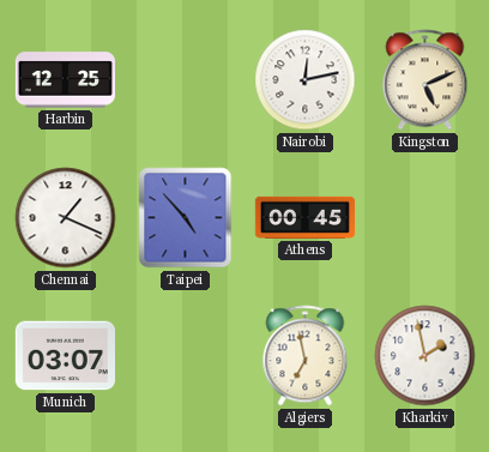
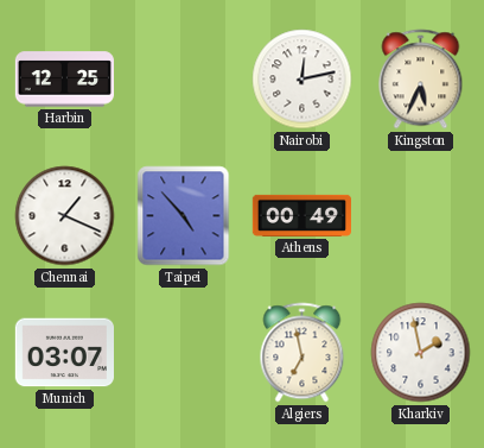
Kingston: 5:11 -> 5:34
Athens: 00:45 -> 00:49
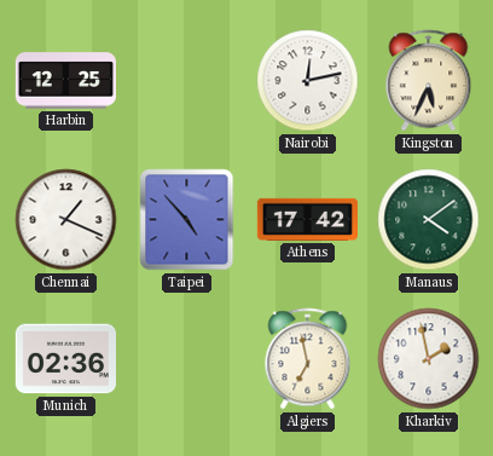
Athens: 00:49 -> 17:42
Manaus: none -> 4:09
Munich: 03:07 -> 02:36
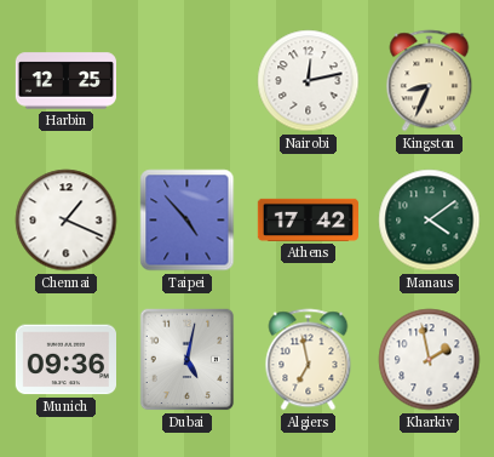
Kingston: 5:34 -> 8:34
Munich: 02:36 -> 09:36
Dubai: none -> 5:02
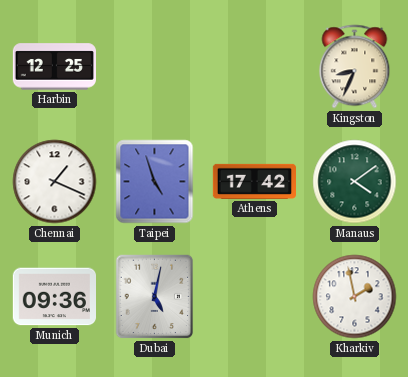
Nairobi: 12:13 -> none
Taipei: 4:53 -> 4:57
Algiers: 6:58 -> none
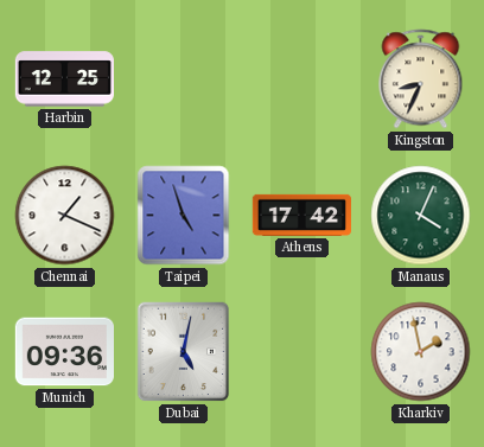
Manaus: 4:09 -> 4:04
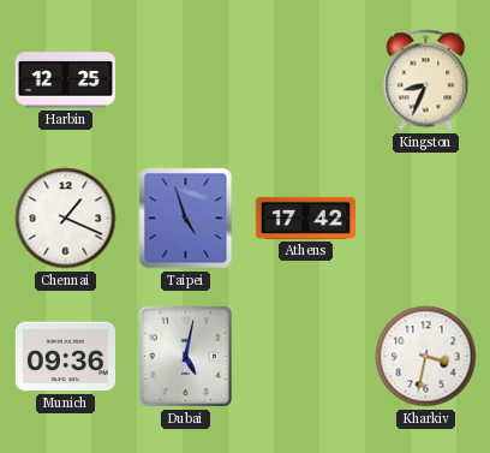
Manaus: 4:04 -> none
Kharkiv: 1:58 -> 3:32
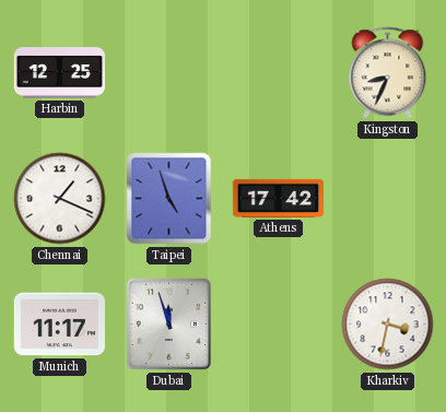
Munich: 09:36 -> 11:17
Dubai: 5:02 -> 11:57
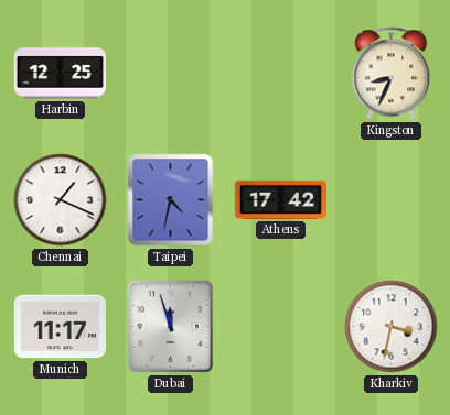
Taipei: 4:57 -> 4:32
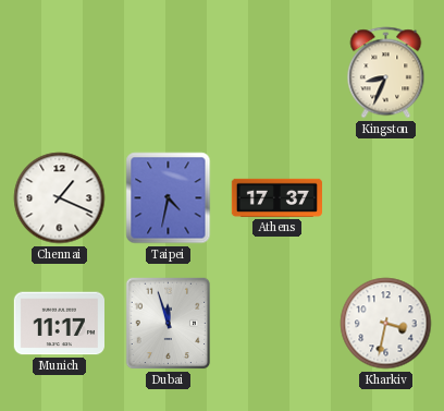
Harbin: 12:25 -> none
Athens: 17:42 -> 17:37
